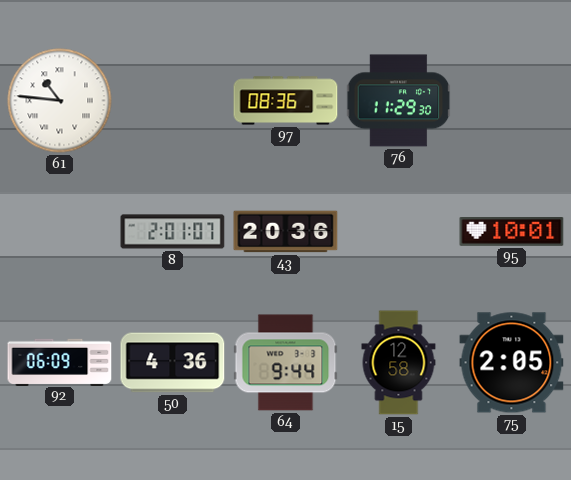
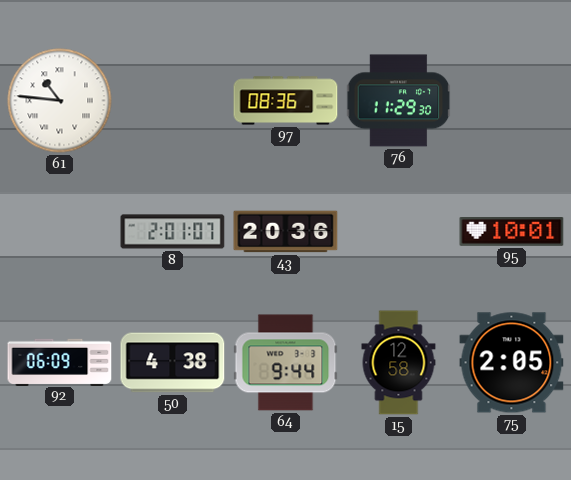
50: 4:36 -> 4:38
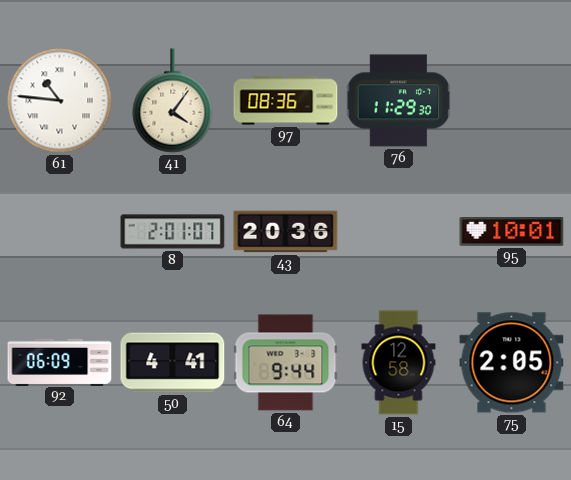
41: none -> 4:06
50: 4:38 -> 4:41
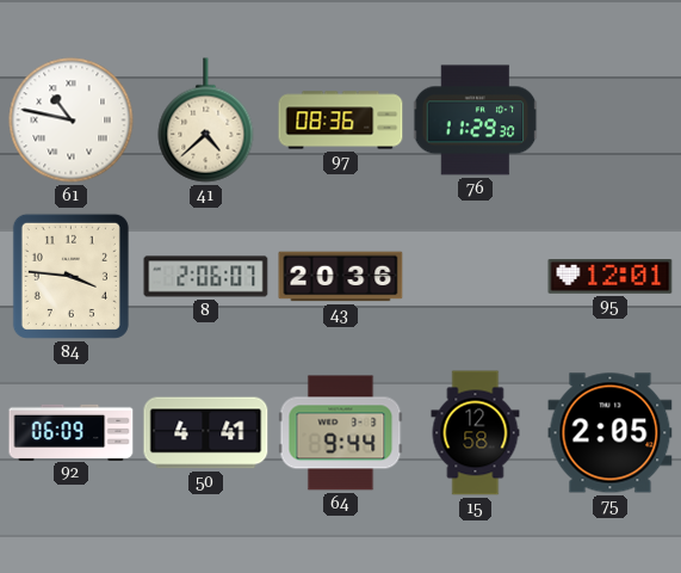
61: 10:46 -> 10:47
41: 4:06 -> 4:38
84: none -> 3:46
8: 2:01 -> 2:06
95: 10:01 -> 12:01
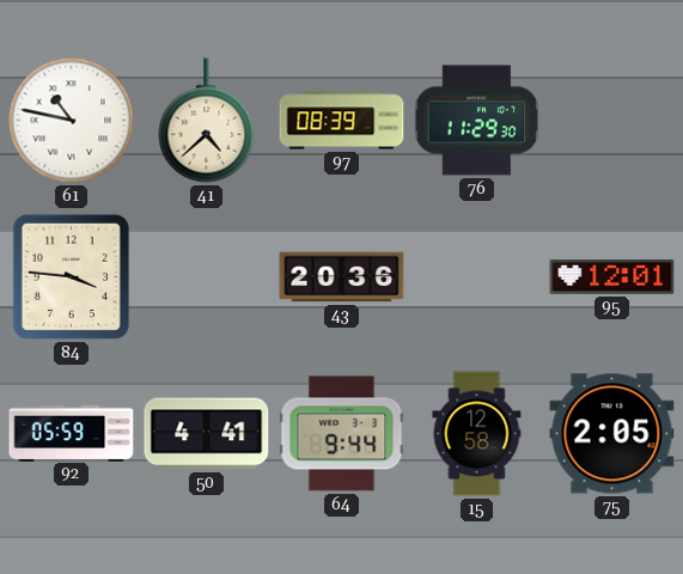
97: 08:36 -> 08:39
8: 2:06 -> none
92: 06:09 -> 05:59
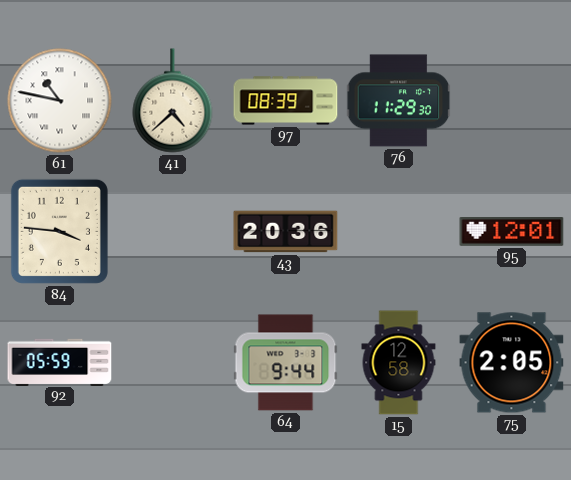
50: 4:41 -> none
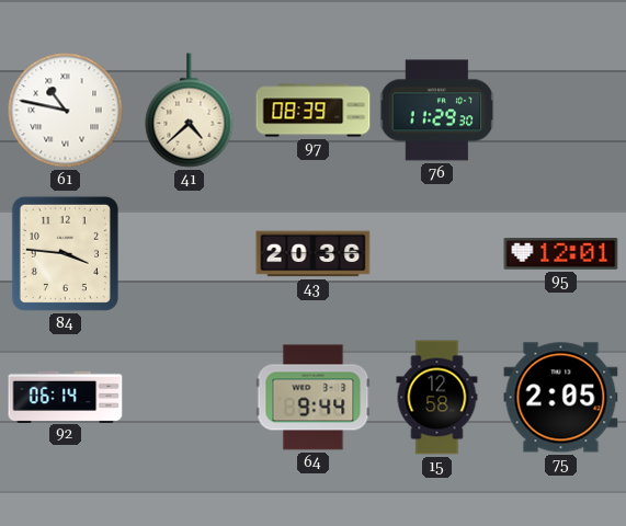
92: 05:59 -> 06:14
